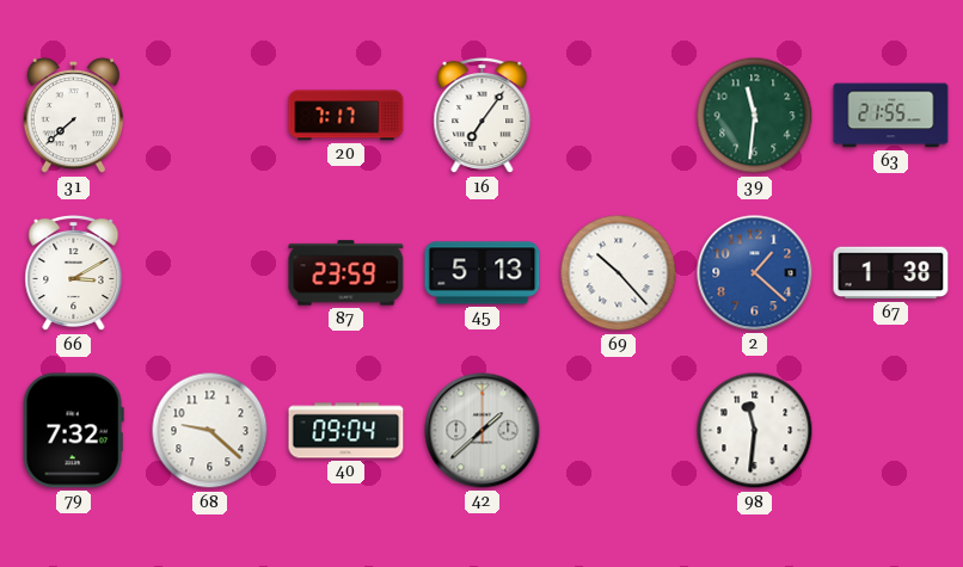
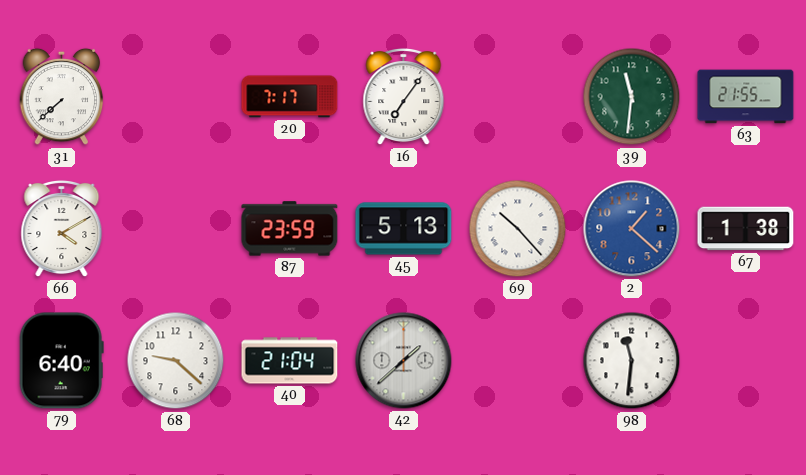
66: 3:10 -> 4:10
79: 7:32 -> 6:40
40: 09:04 -> 21:04
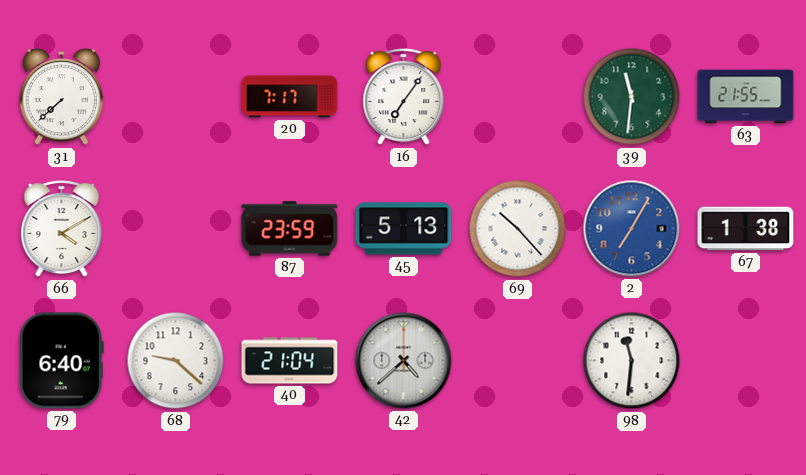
2: 1:22 -> 7:05
42: 1:38 -> 4:38
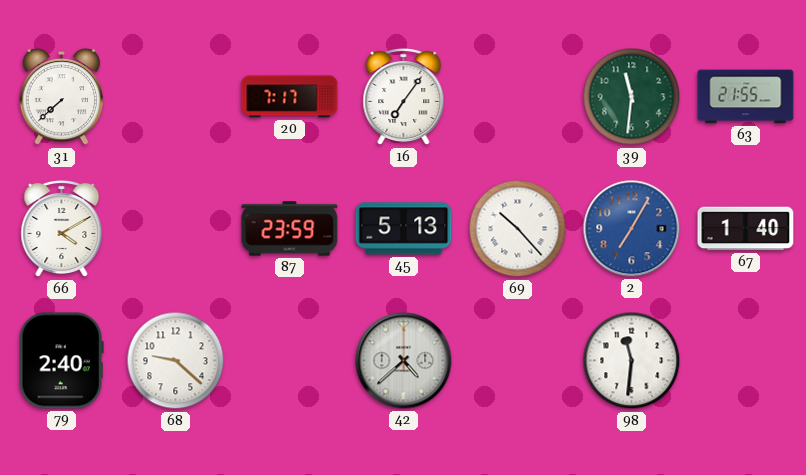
67: 1:38 -> 1:40
79: 6:40 -> 2:40
40: 21:04 -> none
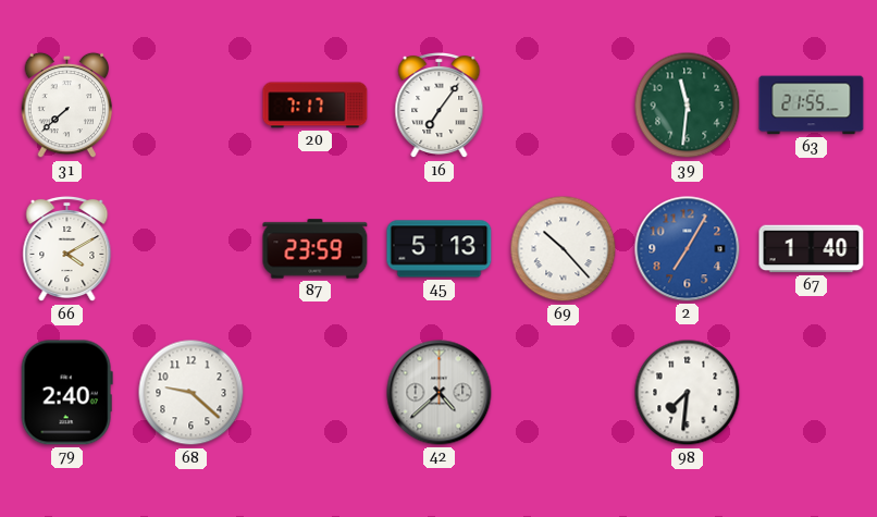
98: 11:31 -> 7:31
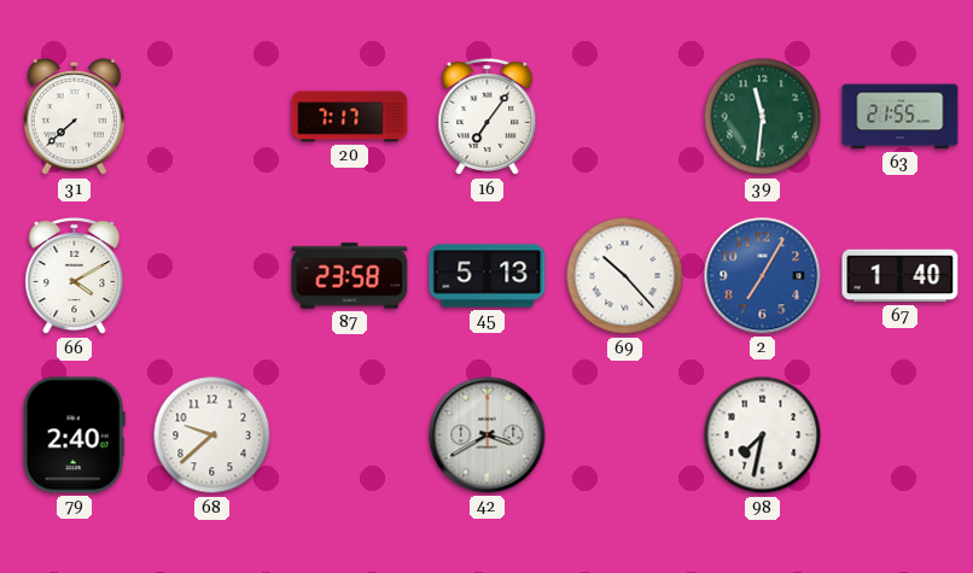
87: 23:59 -> 23:58
68: 9:22 -> 9:38
42: 4:38 -> 3:40
98: 7:31 -> 7:32
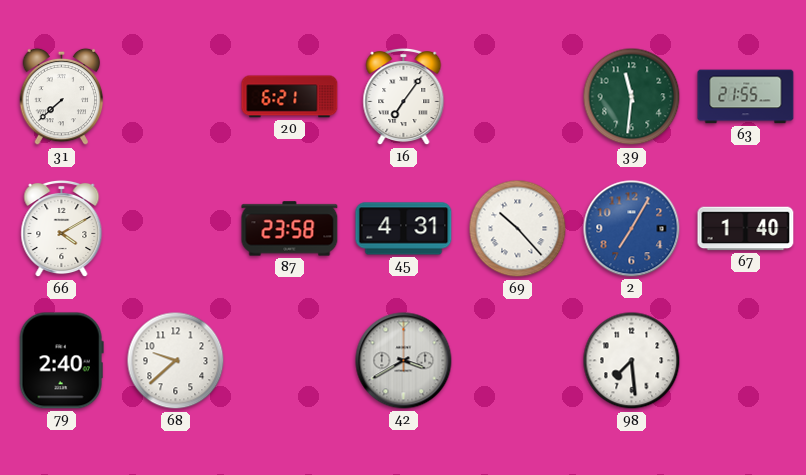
20: 7:17 -> 6:21
45: 5:13 -> 4:31
98: 7:32 -> 7:29
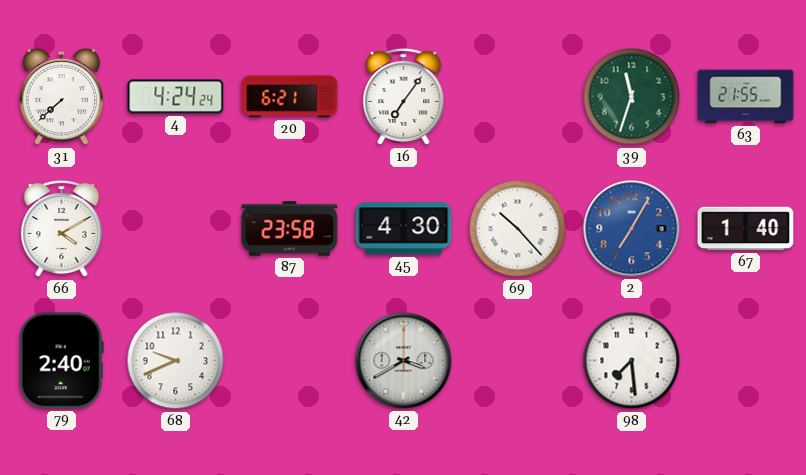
4: none -> 4:24
39: 11:31 -> 11:33
45: 4:31 -> 4:30
68: 9:38 -> 9:41
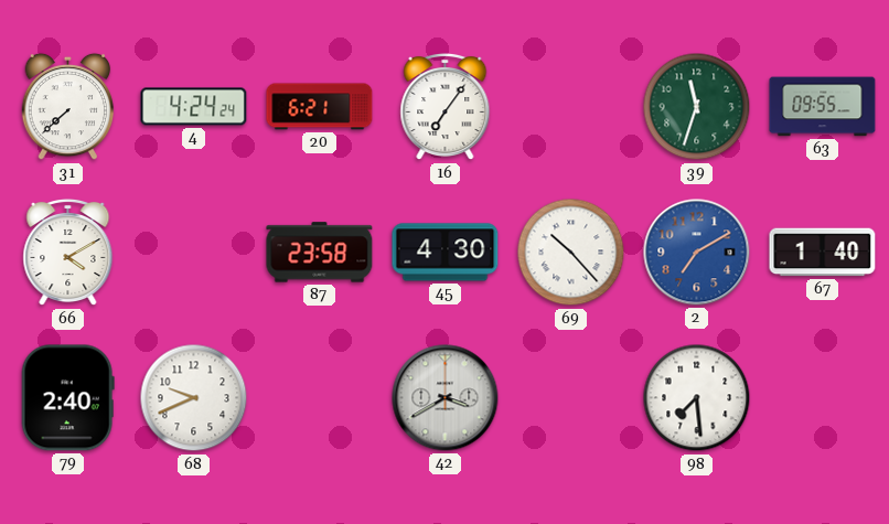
63: 21:55 -> 09:55
2: 7:05 -> 7:10
